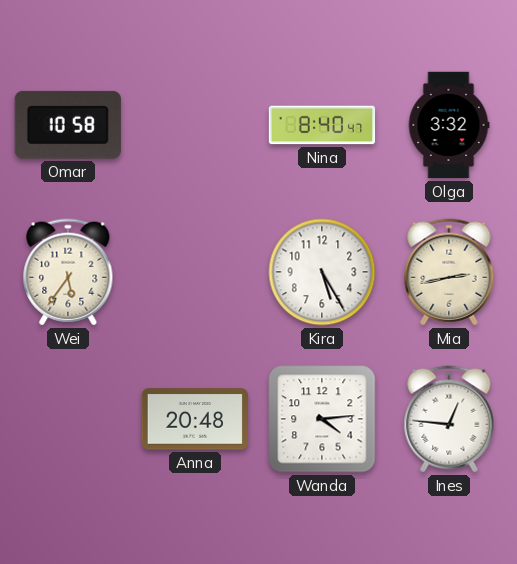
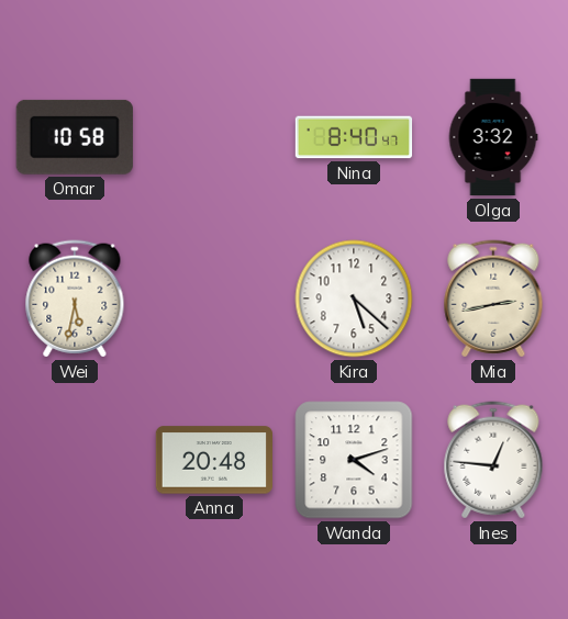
Wei: 5:36 -> 5:32
Kira: 5:25 -> 5:22
Wanda: 4:14 -> 4:12
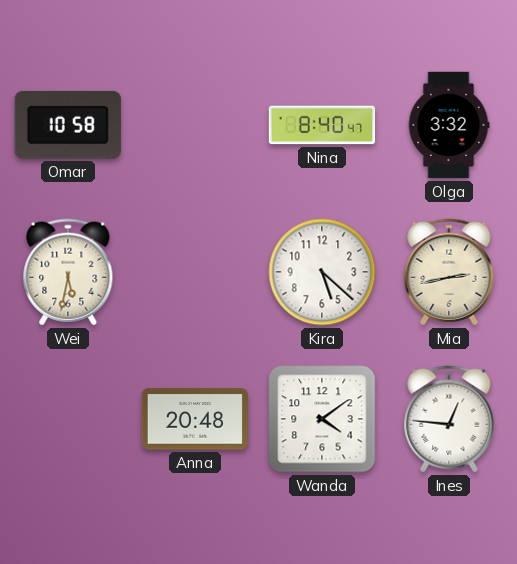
Wanda: 4:12 -> 4:09
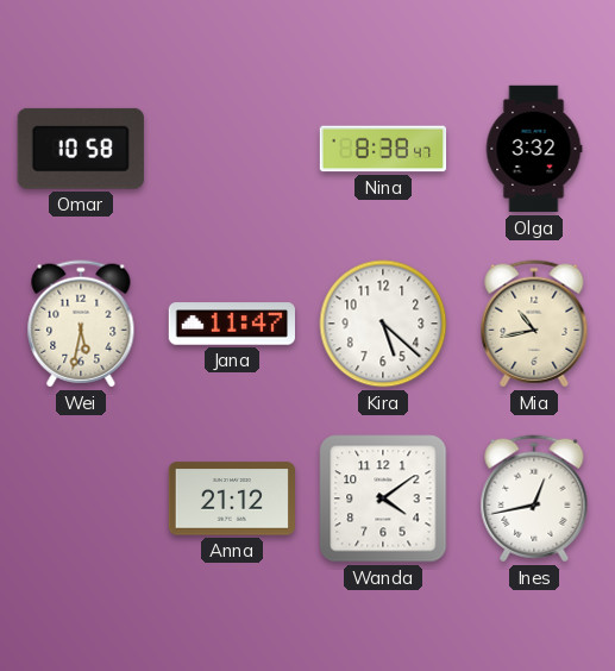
Nina: 8:40 -> 8:38
Jana: none -> 11:47
Mia: 2:43 -> 10:43
Anna: 20:48 -> 21:12
Ines: 12:46 -> 12:43
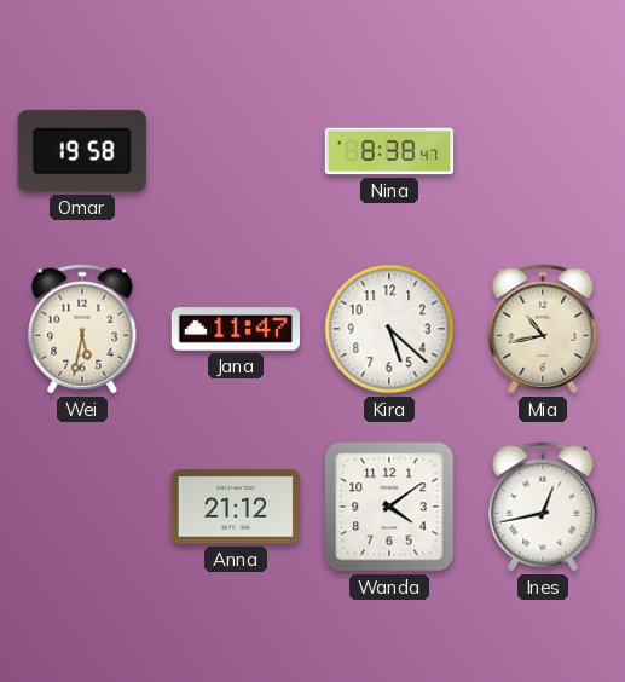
Omar: 10:58 -> 19:58
Olga: 3:32 -> none
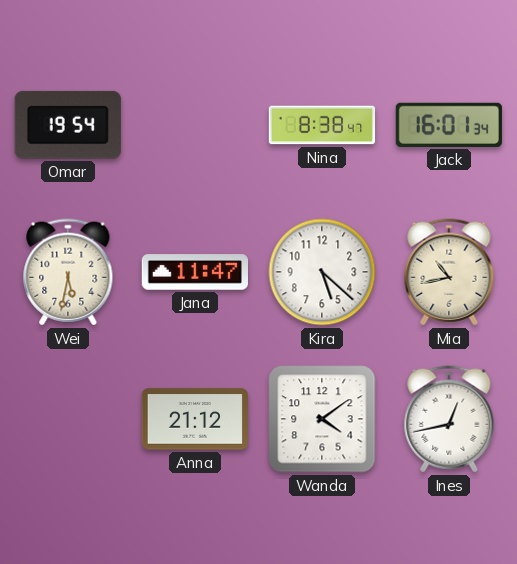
Omar: 19:58 -> 19:54
Jack: none -> 16:01
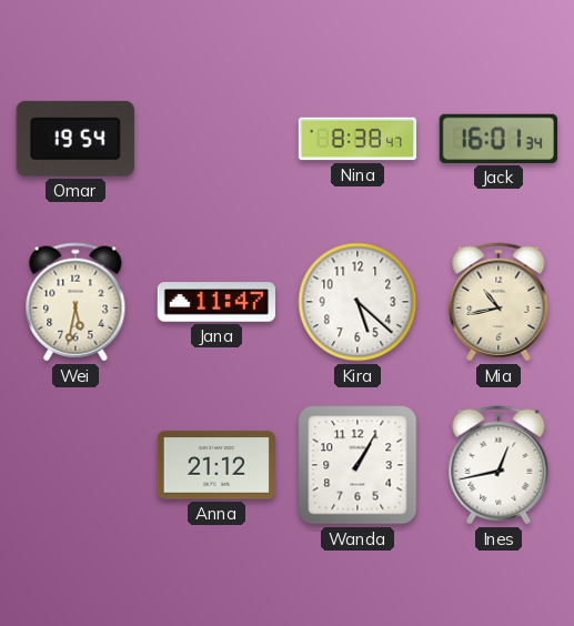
Wanda: 4:09 -> 1:05
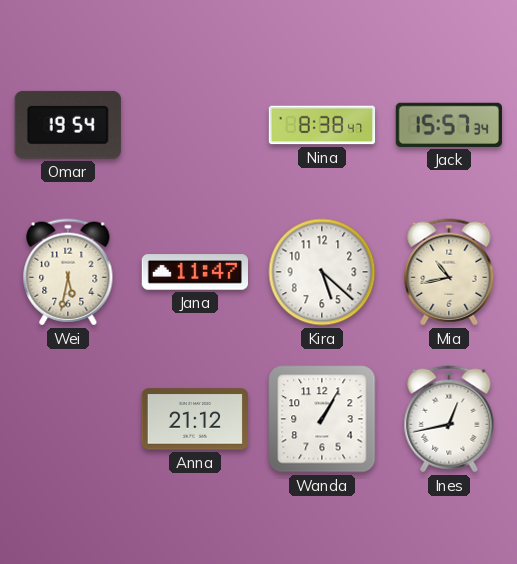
Jack: 16:01 -> 15:57
